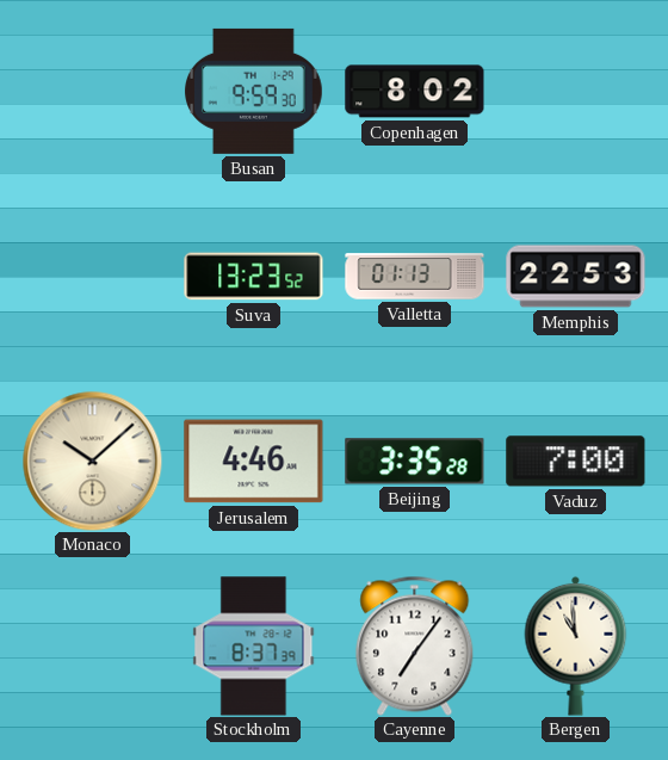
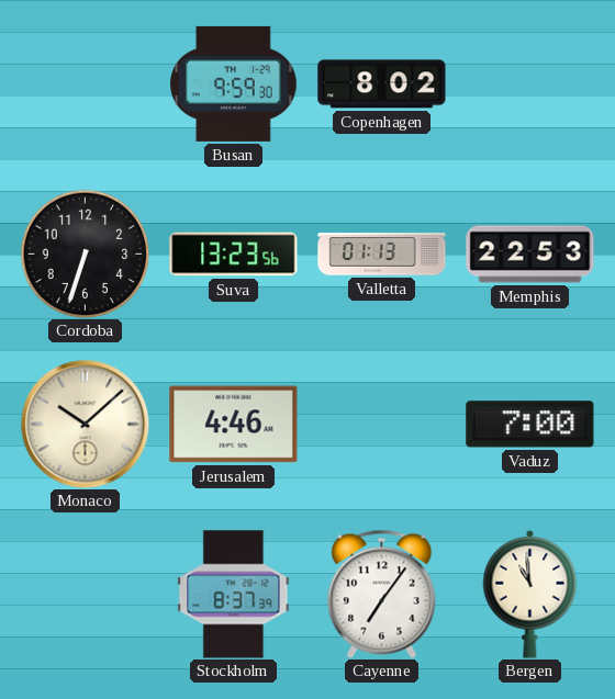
Cordoba: none -> 6:33
Suva: 13:23:52 -> 13:23:56
Beijing: 3:35 -> none
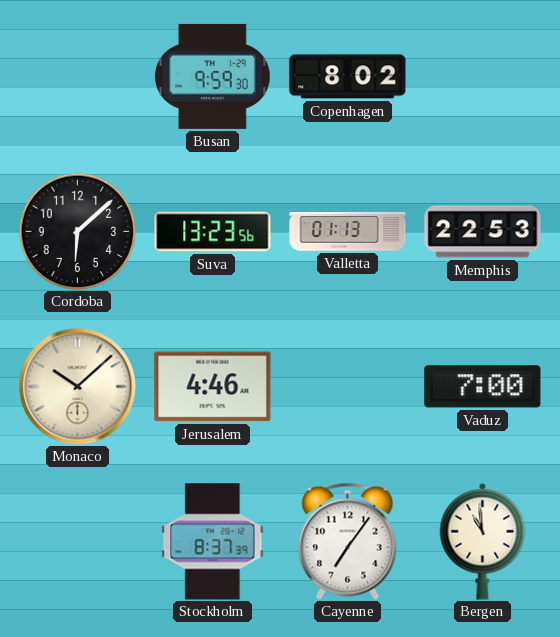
Cordoba: 6:33 -> 6:08
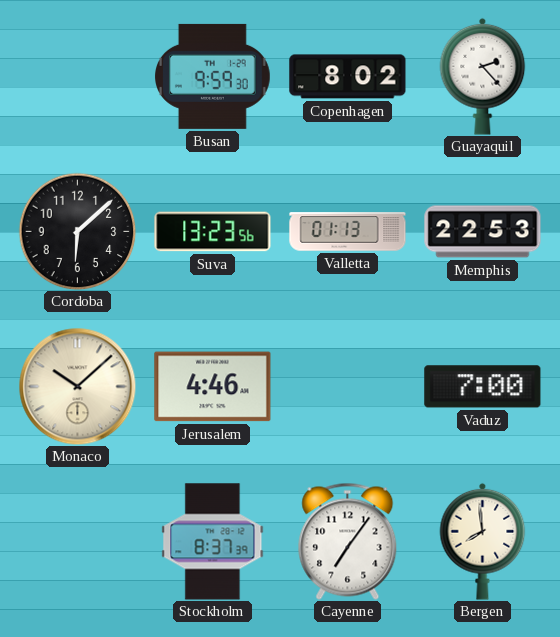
Guayaquil: none -> 2:23
Bergen: 10:59 -> 7:59
